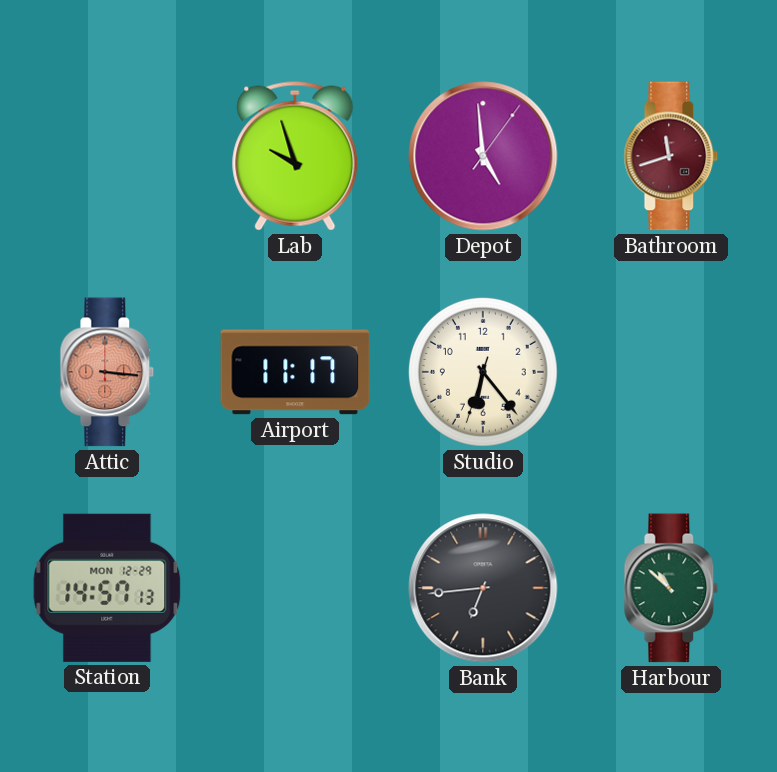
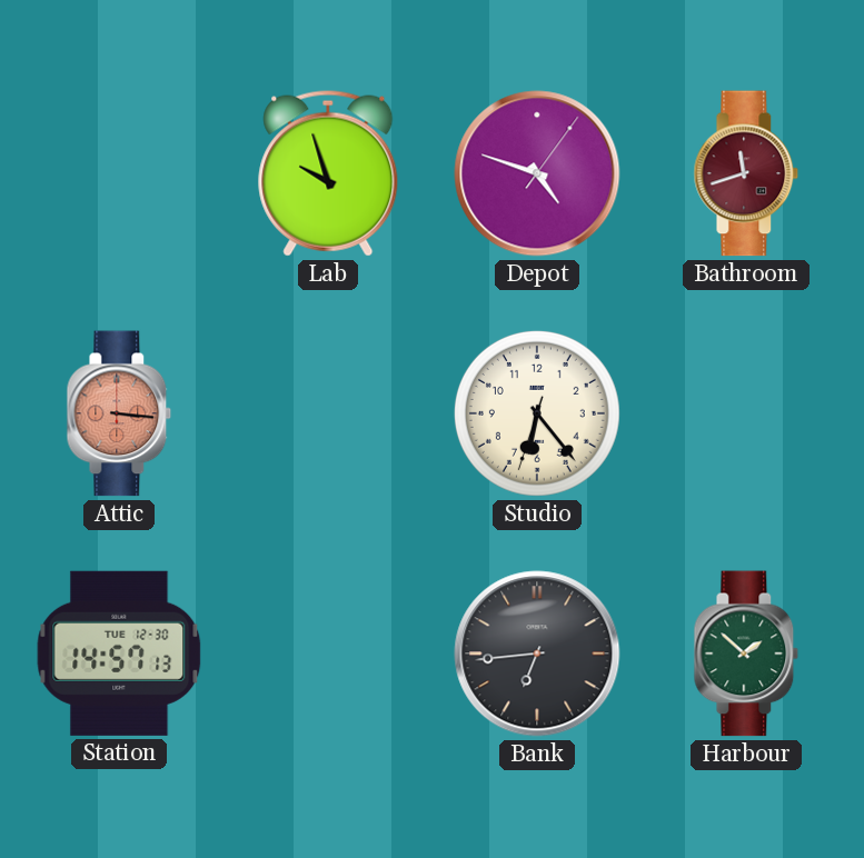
Depot: 4:59 -> 4:48
Airport: 11:17 -> none
Station date: MON 12-29 -> TUE 12-30
Harbour: 10:52 -> 1:52
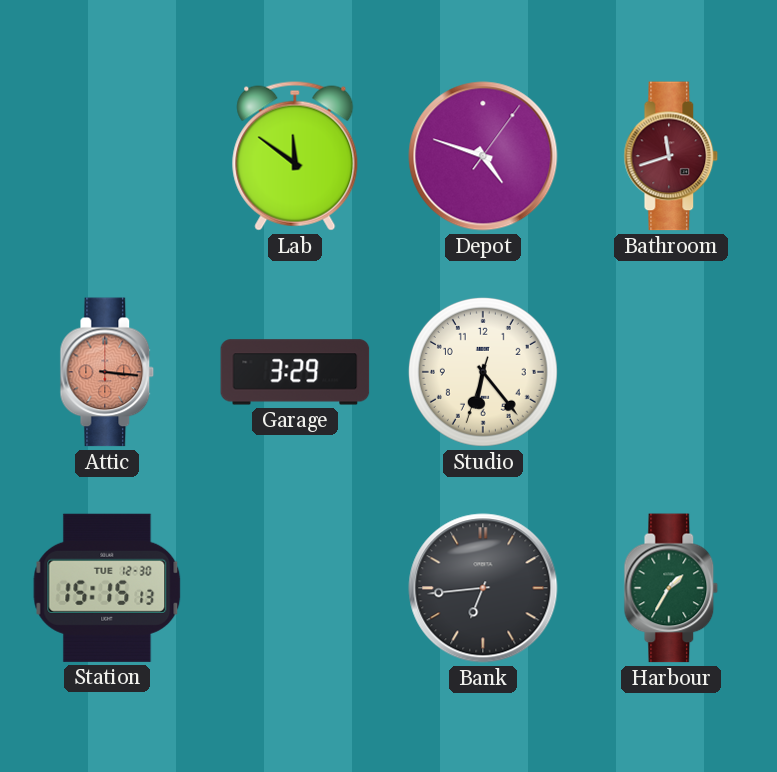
Lab: 9:57 -> 11:51
Garage: none -> 3:29
Station: 14:57 -> 15:15
Harbour: 1:52 -> 1:35
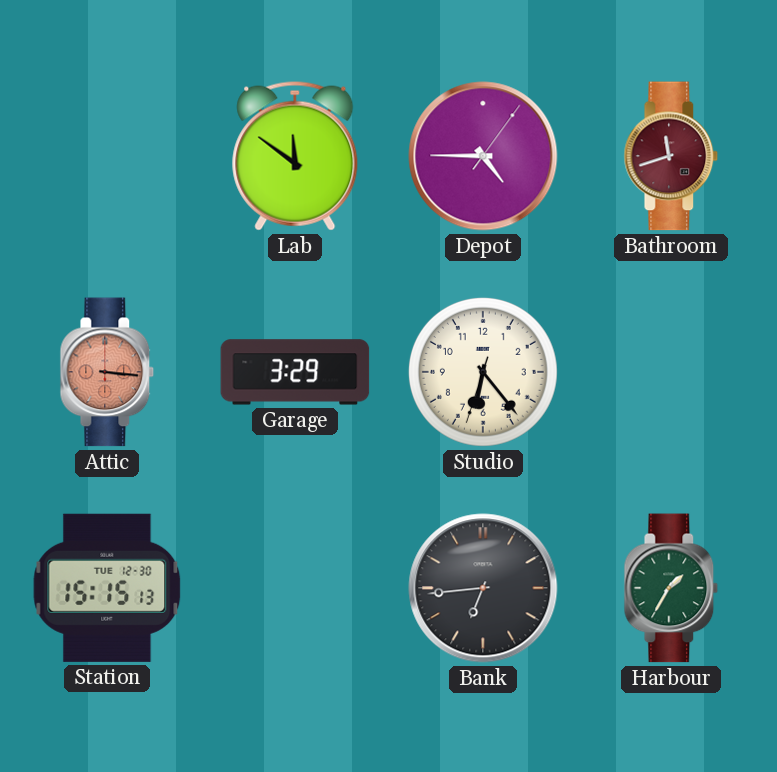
Depot: 4:48 -> 4:45
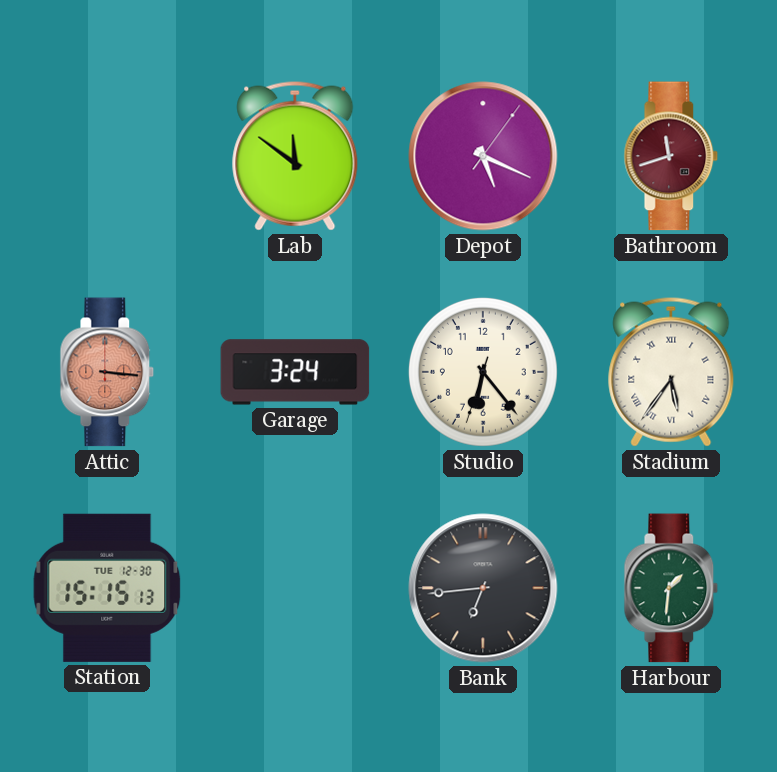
Depot: 4:45 -> 5:19
Garage: 3:29 -> 3:24
Stadium: none -> 5:36
Harbour: 1:35 -> 1:31
